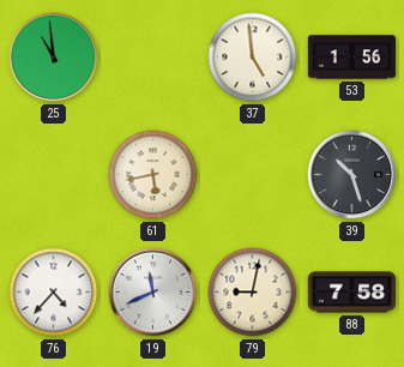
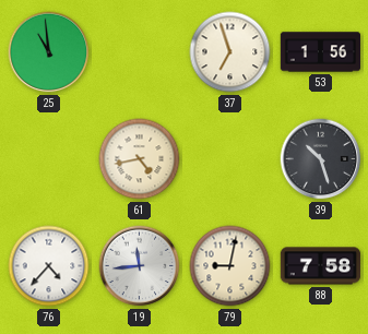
37: 4:59 -> 6:57
61: 5:43 -> 4:43
19: 11:41 -> 11:44
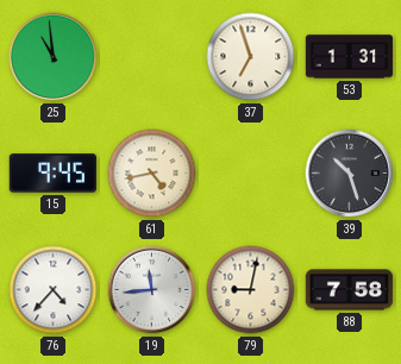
53: 1:56 -> 1:31
15: none -> 9:45
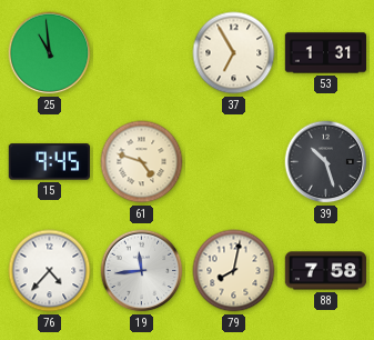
37: 6:57 -> 6:55
61: 4:43 -> 4:48
79: 9:02 -> 8:02
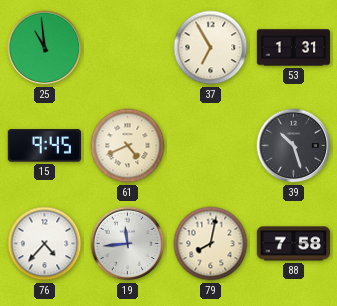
61: 4:48 -> 4:41
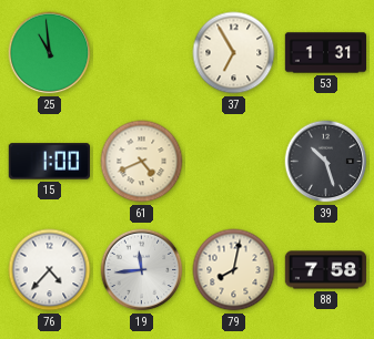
15: 9:45 -> 1:00
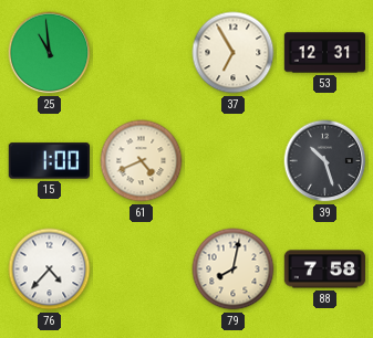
53: 1:31 -> 12:31
19: 11:44 -> none
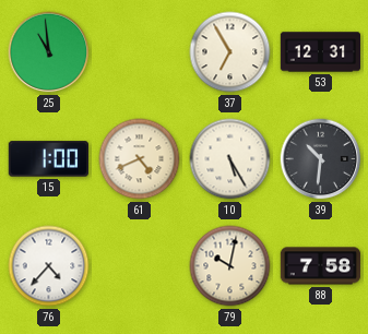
10: none -> 5:25
39: 10:27 -> 10:31
79: 8:02 -> 10:02
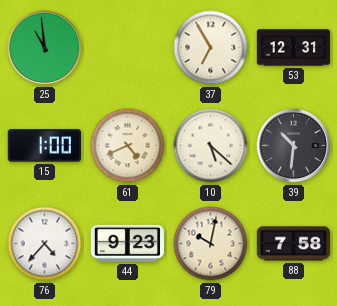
10: 5:25 -> 5:22
44: none -> 9:23
